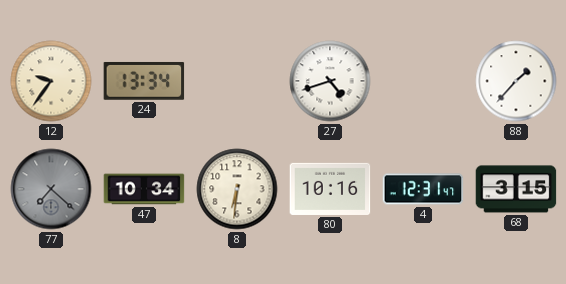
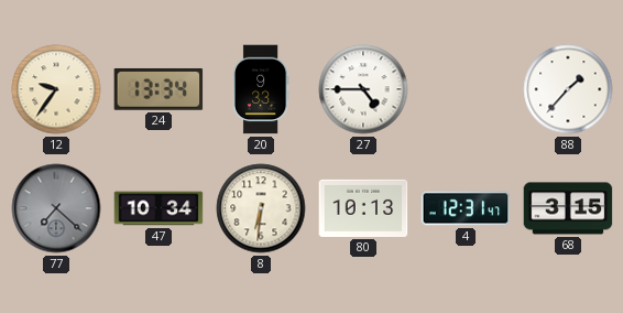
20: none -> 9:33
27: 4:42 -> 4:45
80: 10:16 -> 10:13
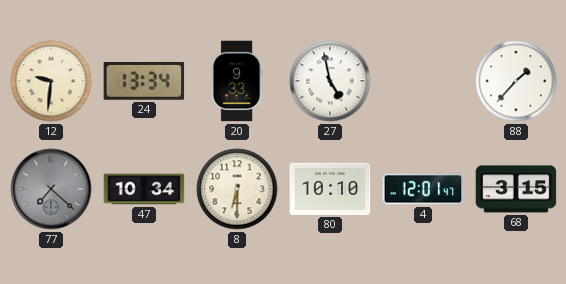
12: 9:36 -> 9:31
27: 4:45 -> 4:58
8: 6:31 -> 6:30
80: 10:13 -> 10:10
4: 12:31 -> 12:01
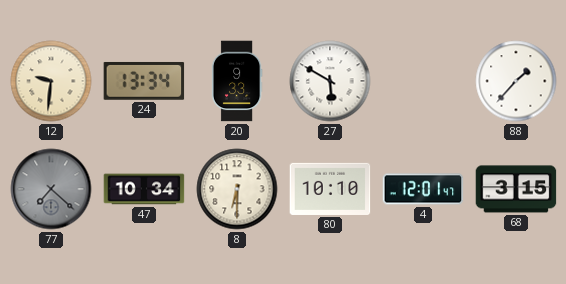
27: 4:58 -> 5:50
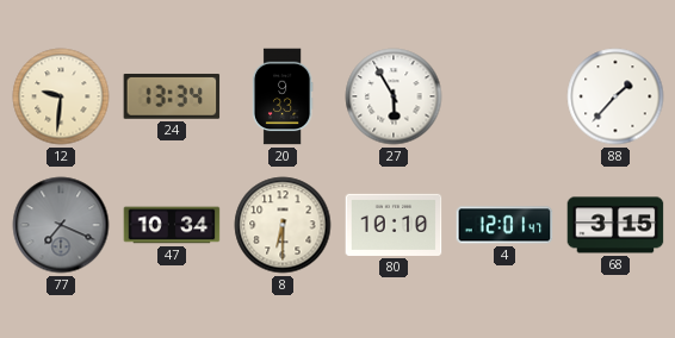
27: 5:50 -> 5:55
77: 7:22 -> 7:19
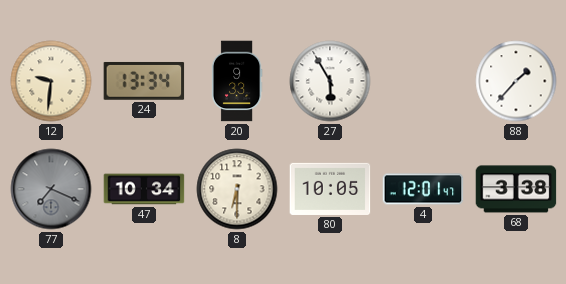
80: 10:10 -> 10:05
68: 3:15 -> 3:38
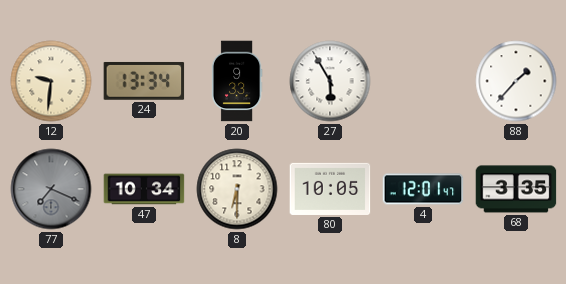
68: 3:38 -> 3:35
